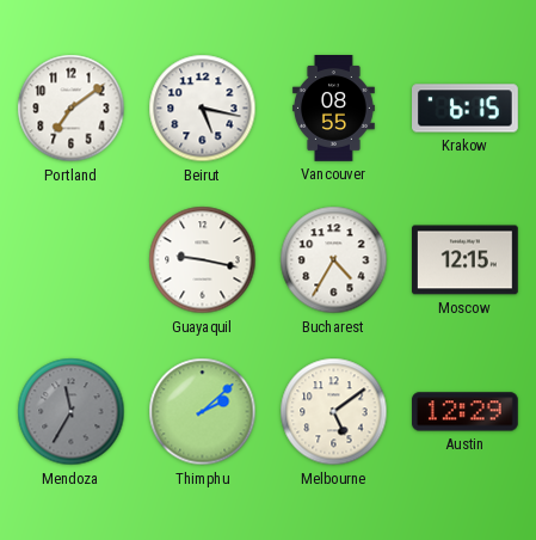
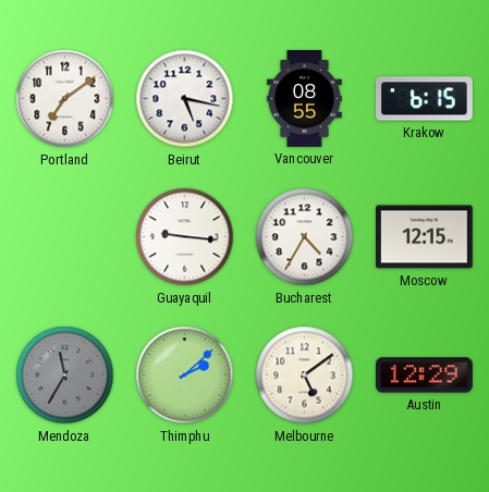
Guayaquil: 9:17 -> 9:16
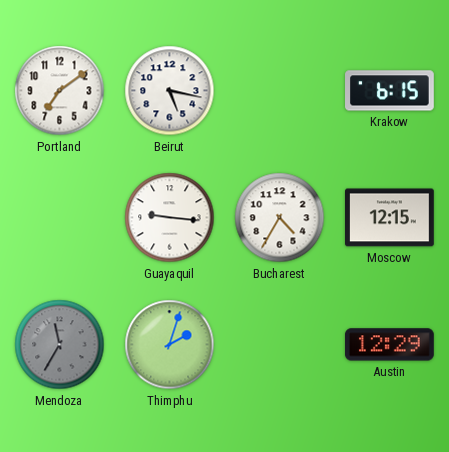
Vancouver: 08:55 -> none
Thimphu: 2:08 -> 2:03
Melbourne: 5:09 -> none
